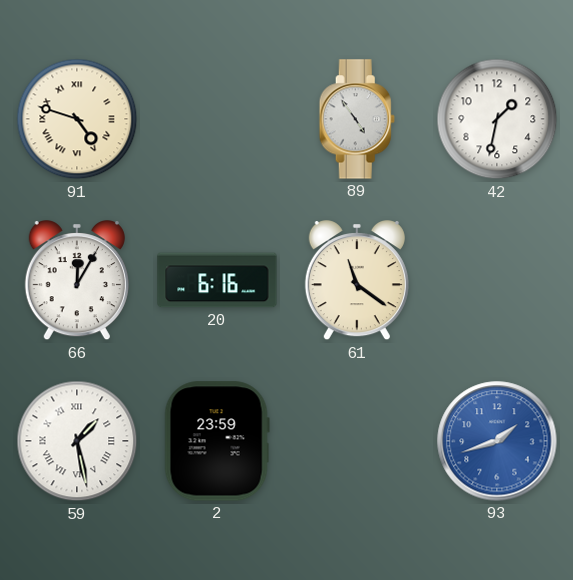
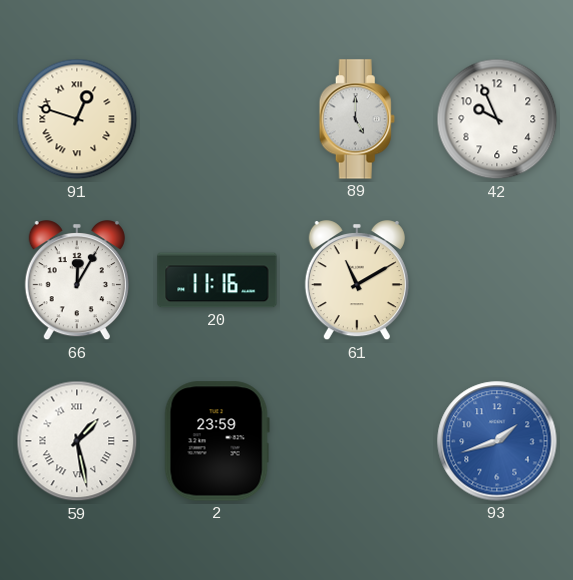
91: 4:48 -> 12:48
89: 4:54 -> 5:00
42: 1:32 -> 9:56
20: 6:16 -> 11:16
61: 11:21 -> 11:10
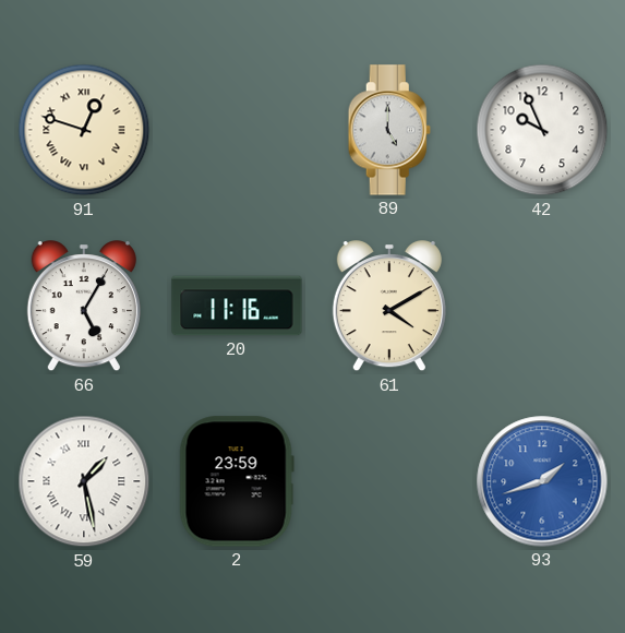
66: 12:05 -> 5:05
61: 11:10 -> 4:10
